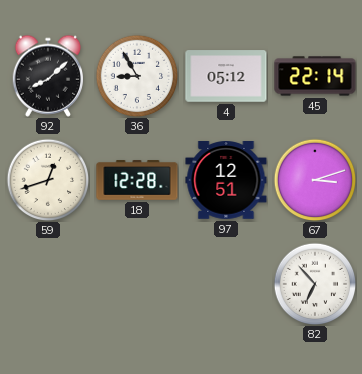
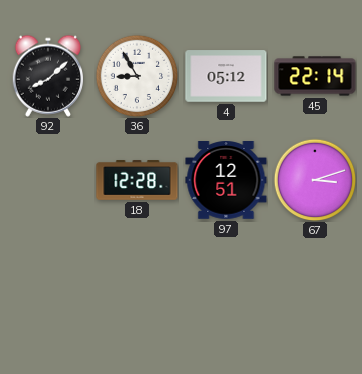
59: 12:42 -> none
82: 6:53 -> none
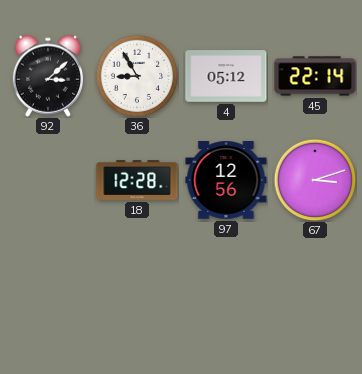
92: 8:08 -> 3:08
97: 12:51 -> 12:56
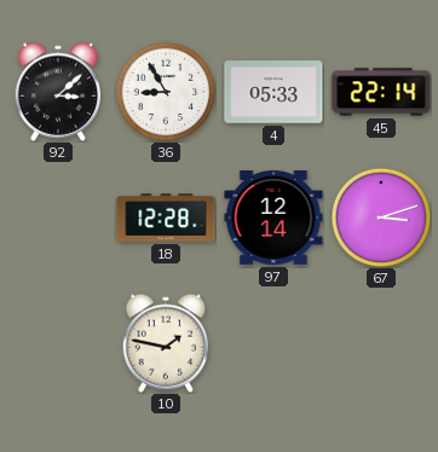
4: 05:12 -> 05:33
97: 12:56 -> 12:14
10: none -> 1:47
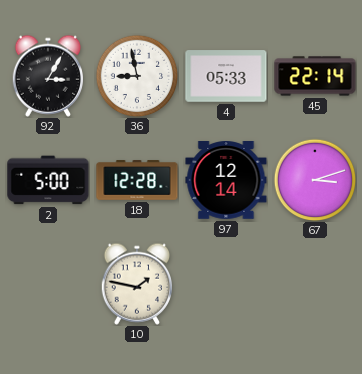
92: 3:08 -> 3:05
36: 8:55 -> 8:58
2: none -> 5:00
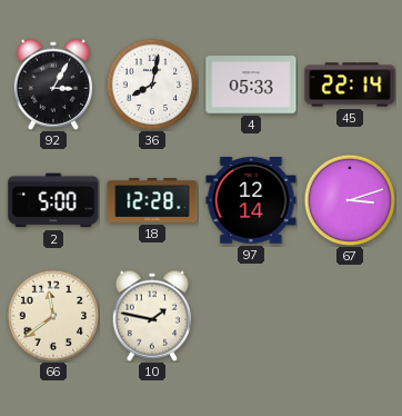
36: 8:58 -> 8:02
66: none -> 11:39
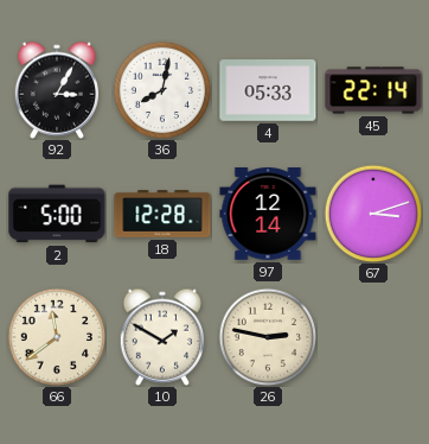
10: 1:47 -> 1:50
26: none -> 2:47
